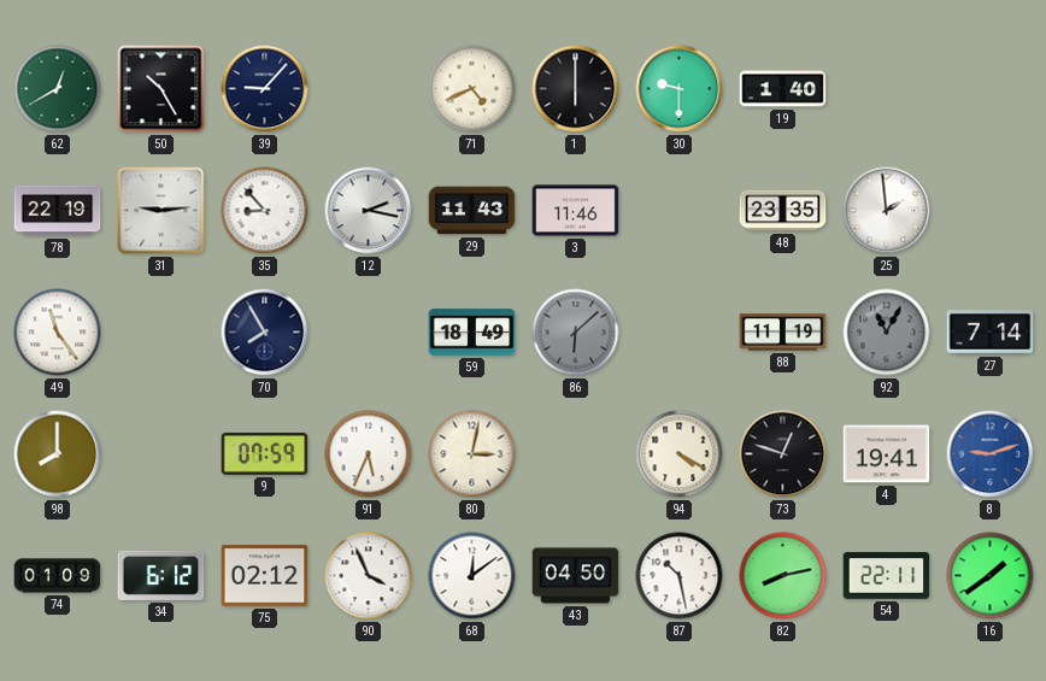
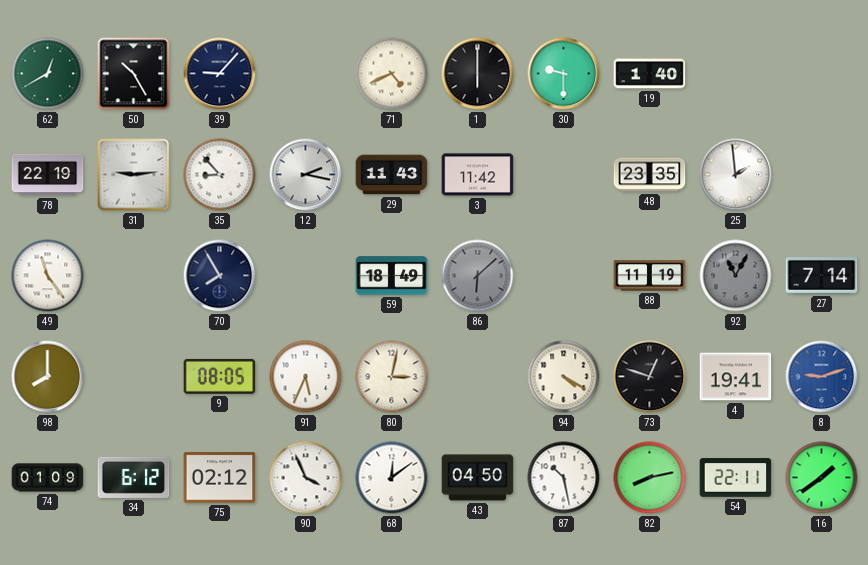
3: 11:46 -> 11:42
9: 07:59 -> 08:05
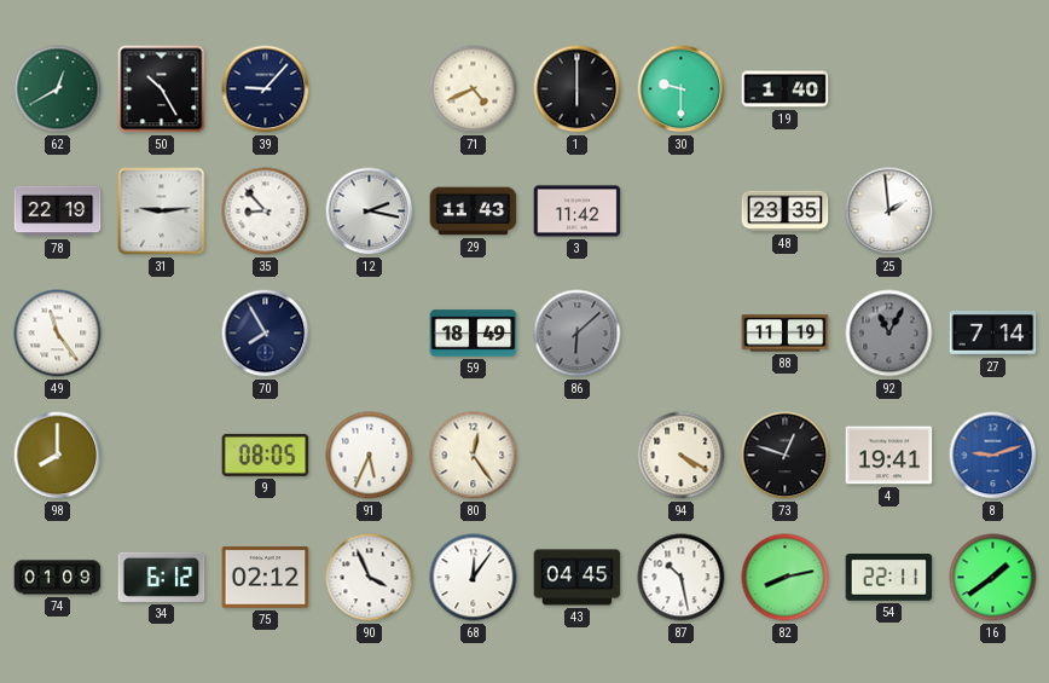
80: 3:02 -> 12:24
68: 12:09 -> 12:06
43: 04:50 -> 04:45
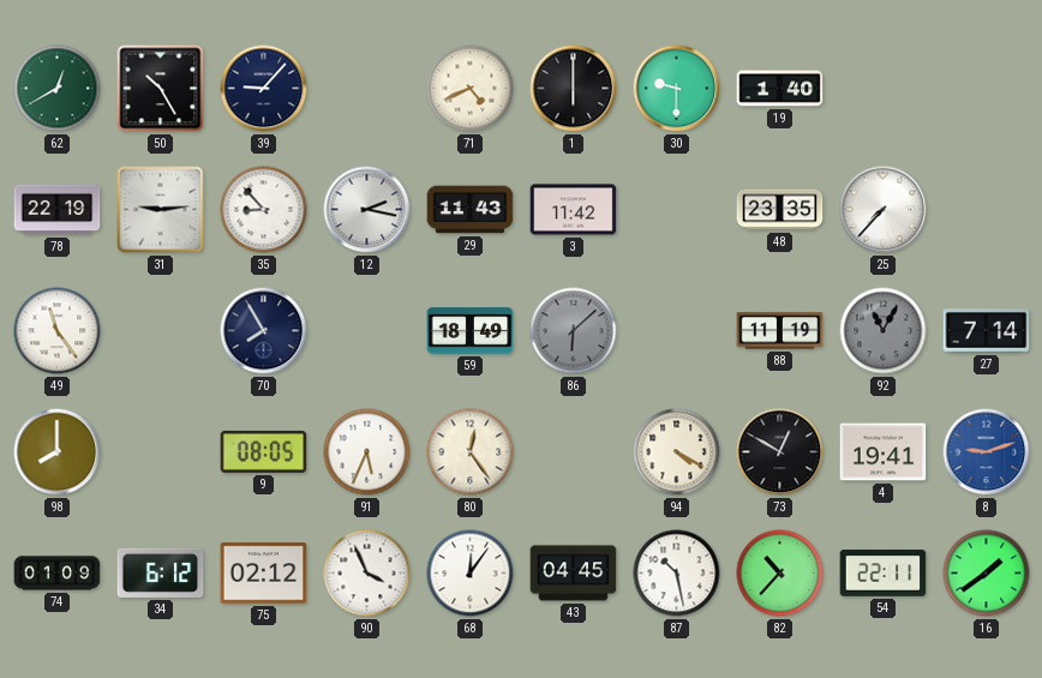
25: 1:59 -> 7:37
73: 12:48 -> 12:50
82: 8:13 -> 10:37
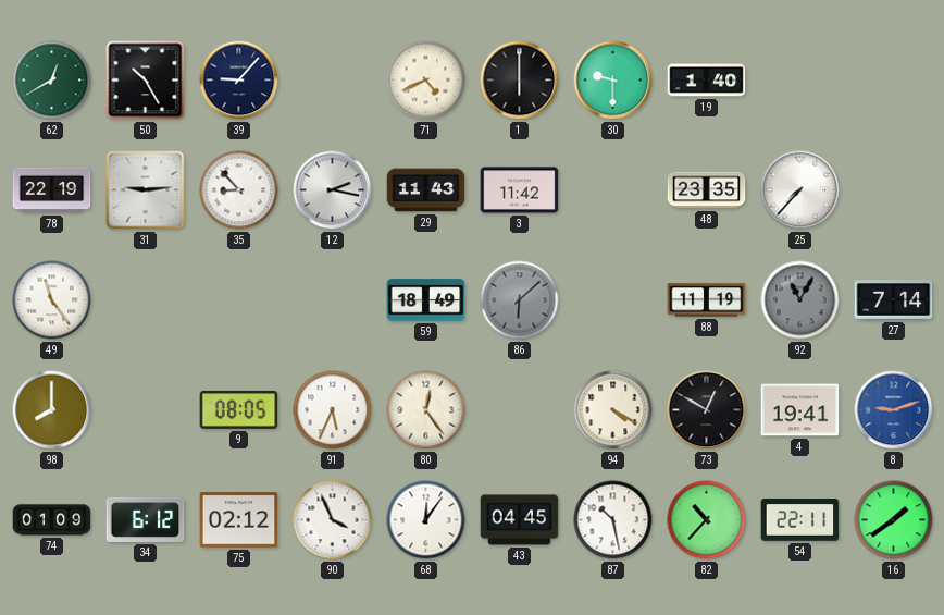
70: 7:55 -> none
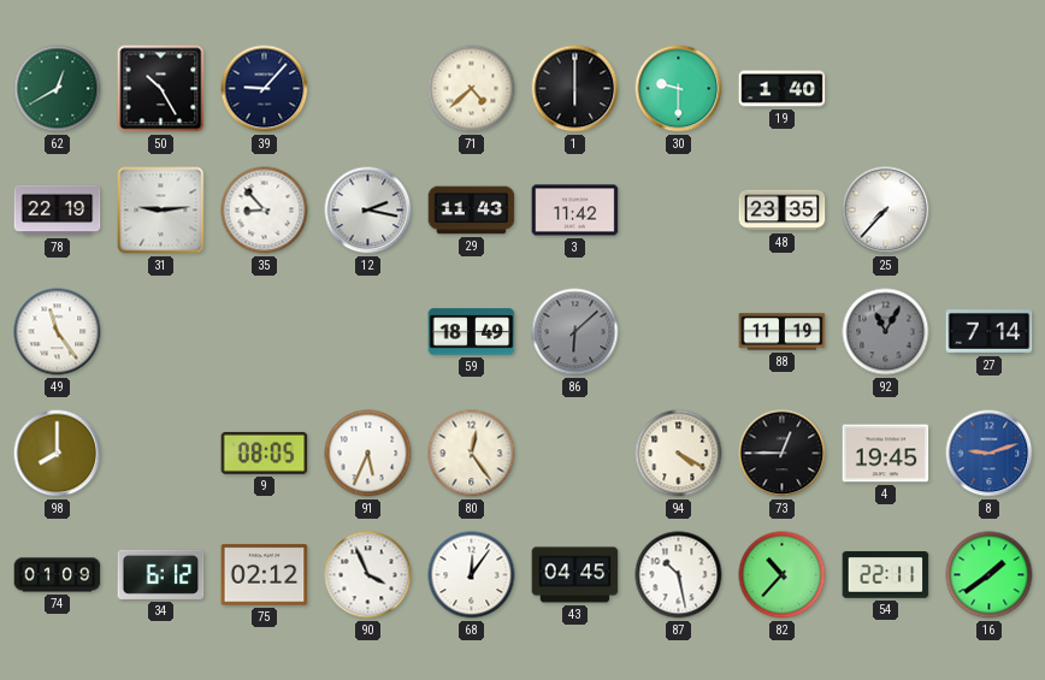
71: 4:41 -> 4:38
73: 12:50 -> 12:45
4: 19:41 -> 19:45
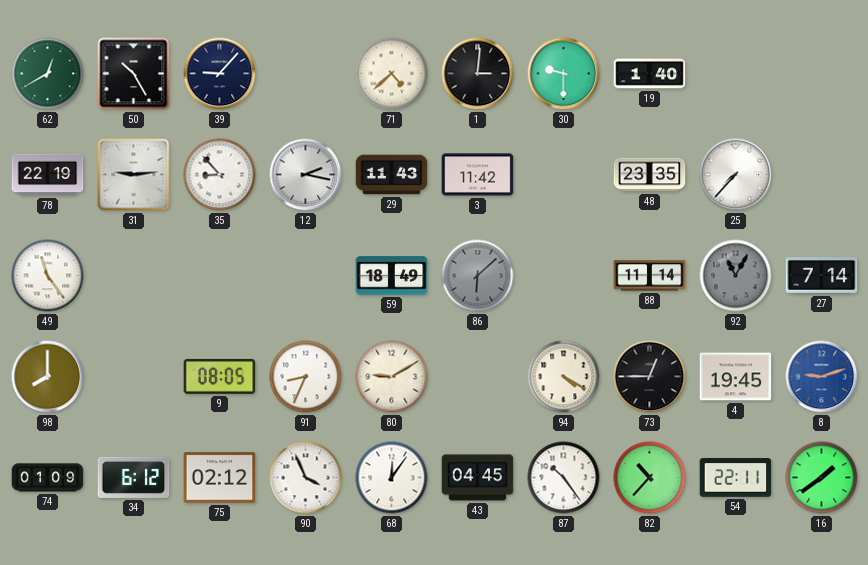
1: 6:00 -> 3:01
88: 11:19 -> 11:14
91: 5:34 -> 8:34
80: 12:24 -> 9:10
87: 10:28 -> 10:24
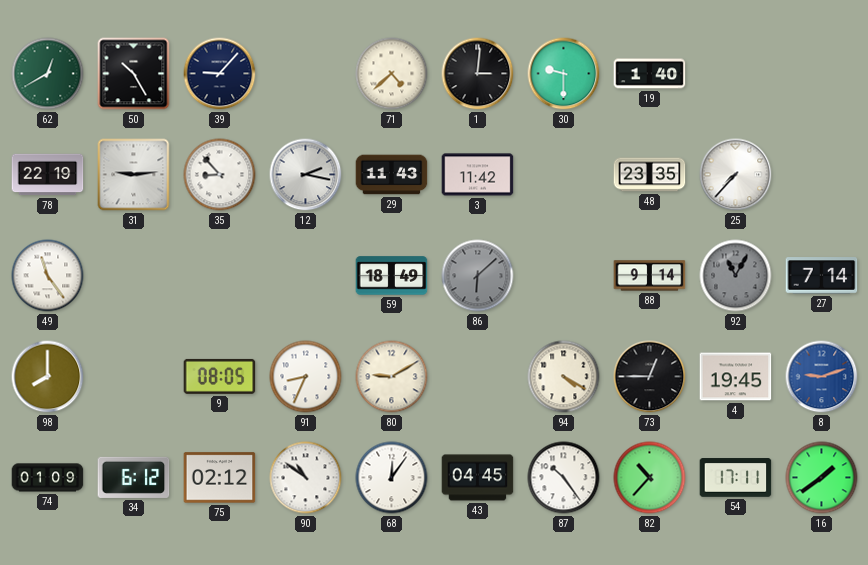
88: 11:14 -> 9:14
90: 3:56 -> 10:51
54: 22:11 -> 17:11
